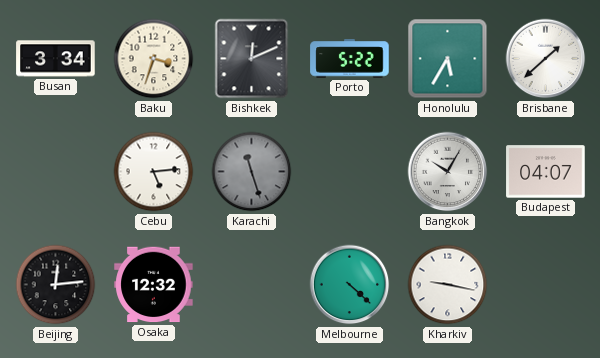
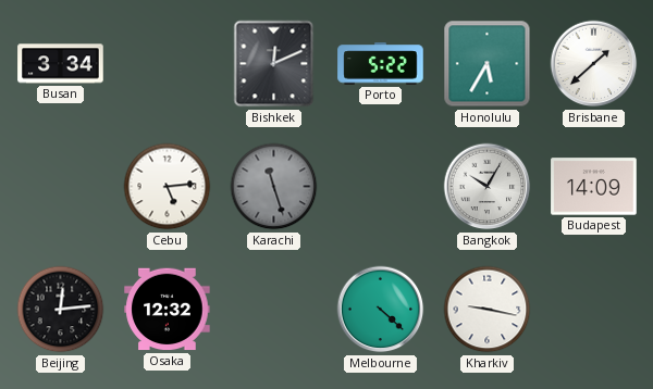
Baku: 3:33 -> none
Budapest: 04:07 -> 14:09
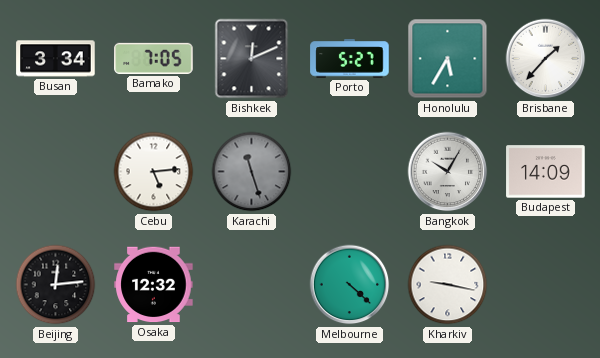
Bamako: none -> 7:05
Porto: 5:22 -> 5:27
Brisbane: 1:38 -> 1:37
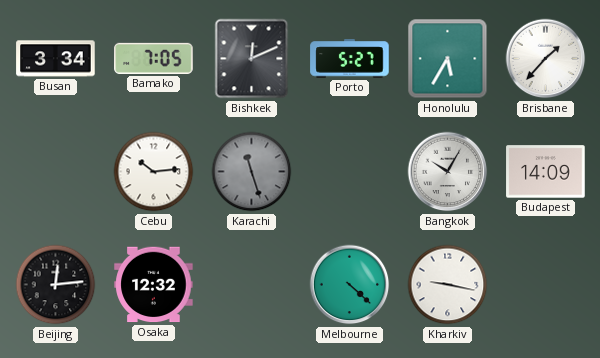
Cebu: 5:14 -> 10:14
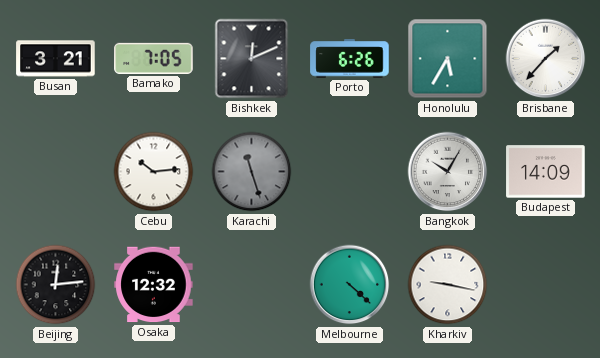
Busan: 3:34 -> 3:21
Porto: 5:27 -> 6:26
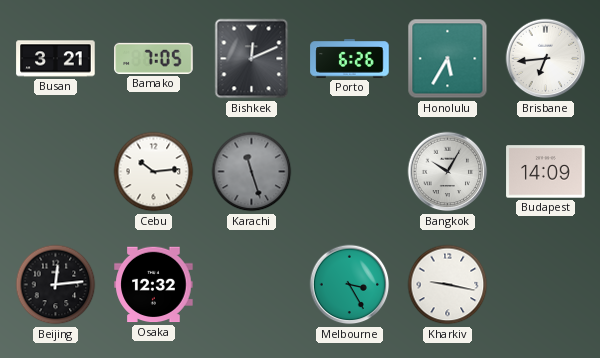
Brisbane: 1:37 -> 6:44
Melbourne: 4:22 -> 3:25
